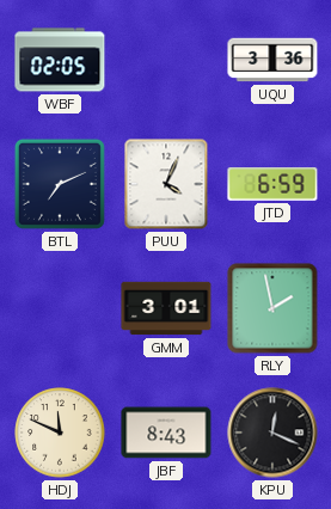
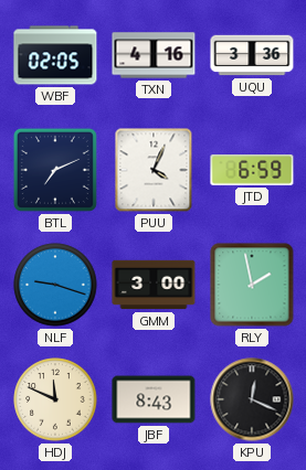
TXN: none -> 4:16
NLF: none -> 9:18
GMM: 3:01 -> 3:00
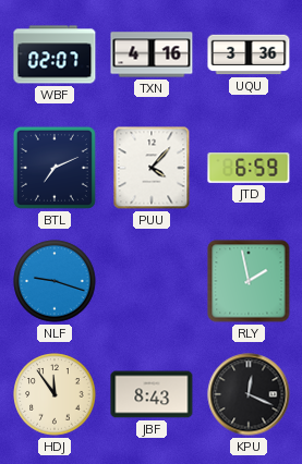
WBF: 02:05 -> 02:07
PUU: 4:04 -> 4:07
GMM: 3:00 -> none
HDJ: 11:49 -> 11:54
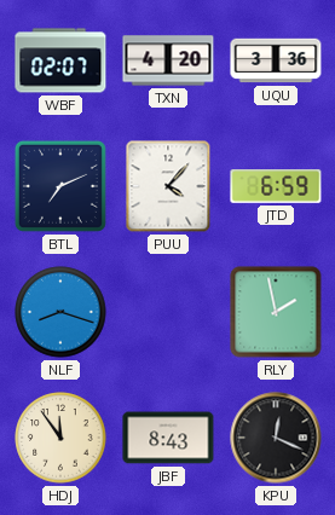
TXN: 4:16 -> 4:20
NLF: 9:18 -> 8:18
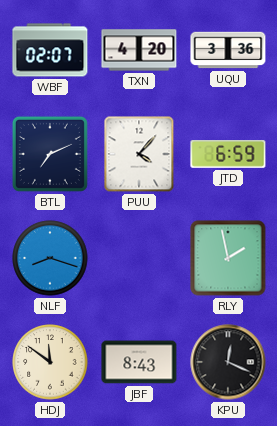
HDJ: 11:54 -> 11:51
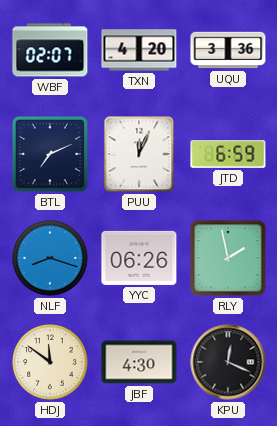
PUU: 4:07 -> 12:04
YYC: none -> 06:26
JBF: 8:43 -> 4:30
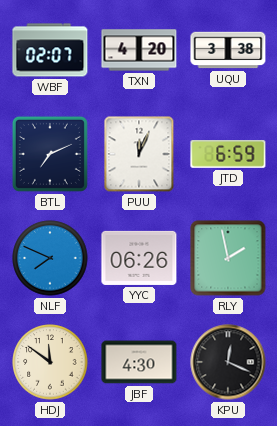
UQU: 3:36 -> 3:38
NLF: 8:18 -> 7:49
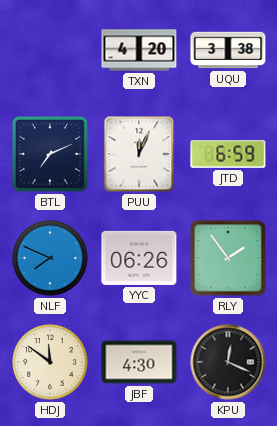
WBF: 02:07 -> none
RLY: 1:58 -> 1:54
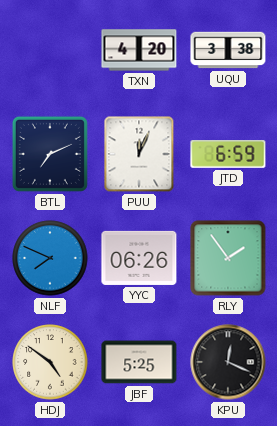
HDJ: 11:51 -> 4:51
JBF: 4:30 -> 5:25
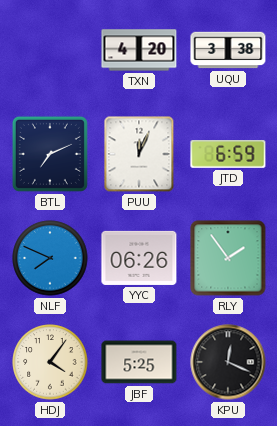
HDJ: 4:51 -> 4:06
